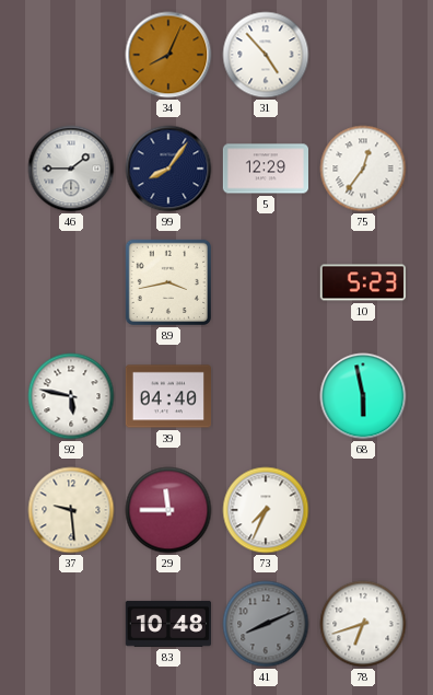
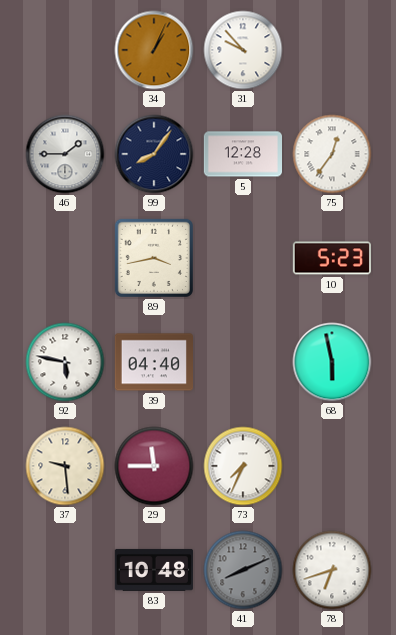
34: 8:04 -> 1:04
31: 4:53 -> 9:53
5: 12:29 -> 12:28
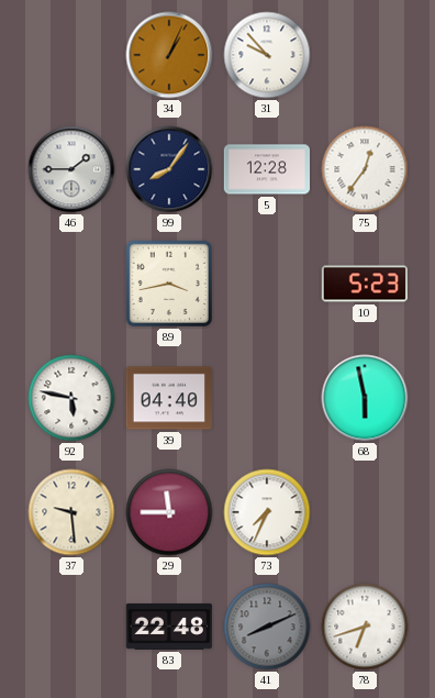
83: 10:48 -> 22:48
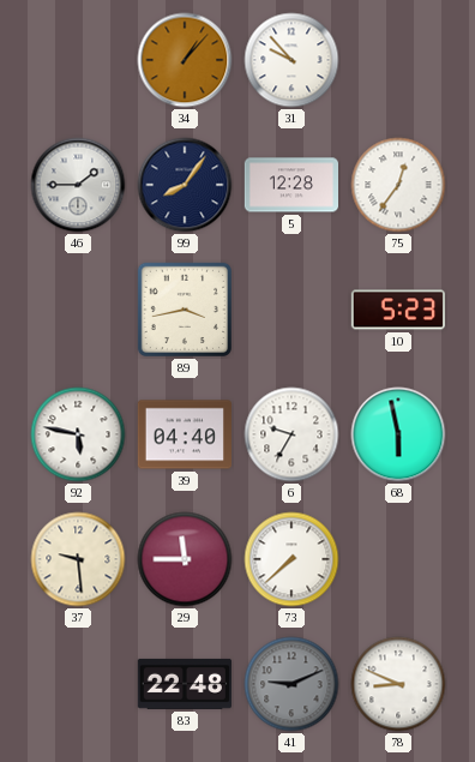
34: 1:04 -> 1:07
6: none -> 9:35
73: 7:34 -> 7:38
41: 8:11 -> 9:11
78: 6:42 -> 8:49
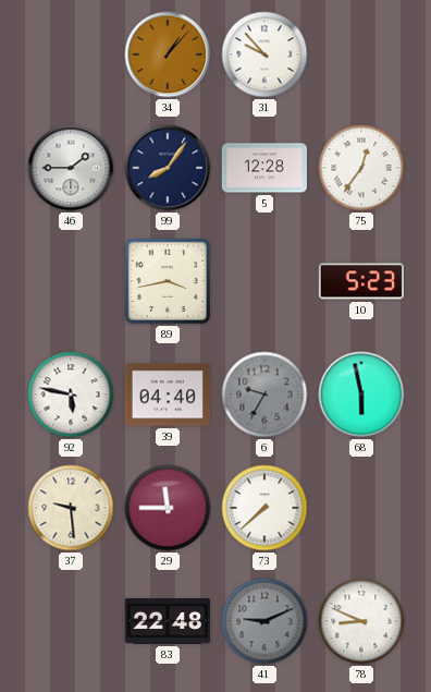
6 dial: white -> grey
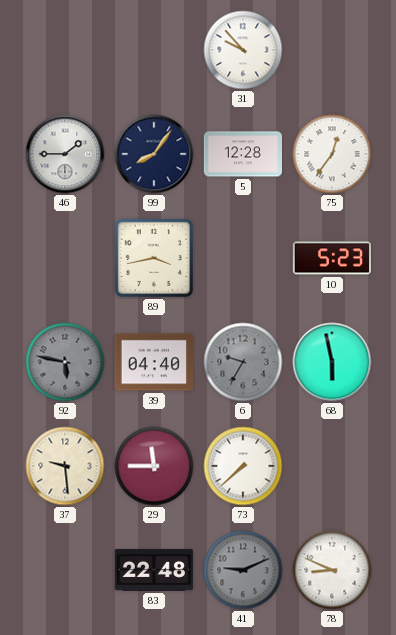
34: 1:07 -> none
92 dial: white -> grey
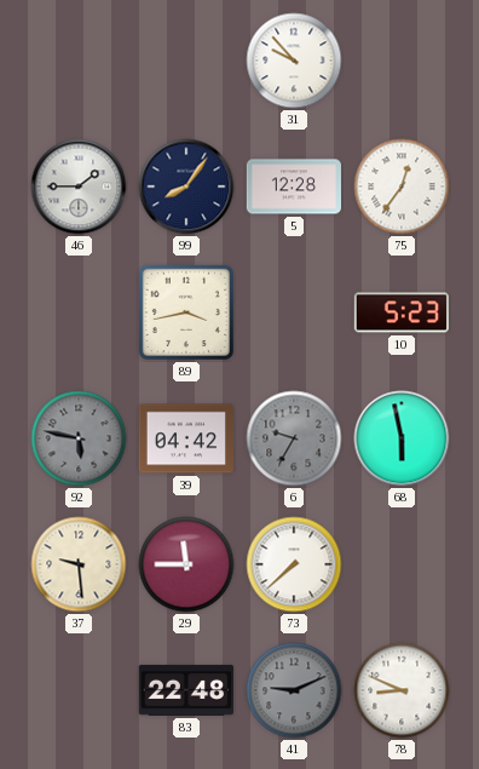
39: 04:40 -> 04:42
